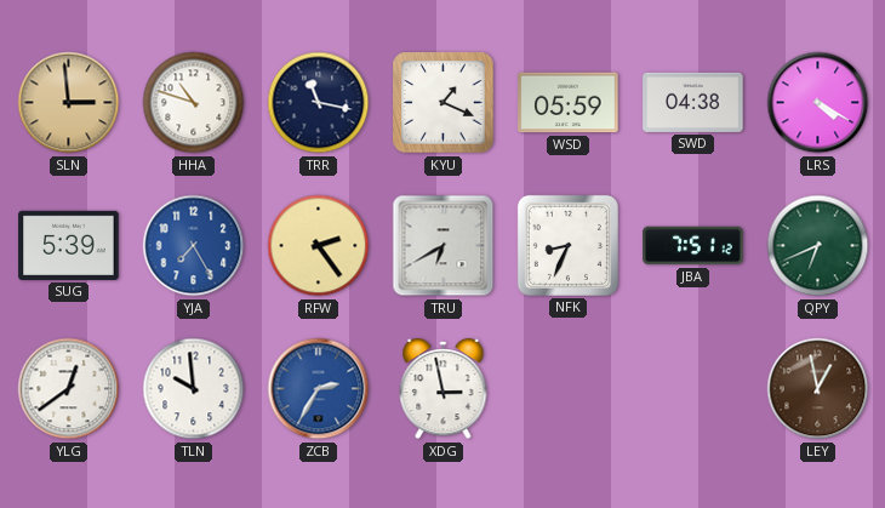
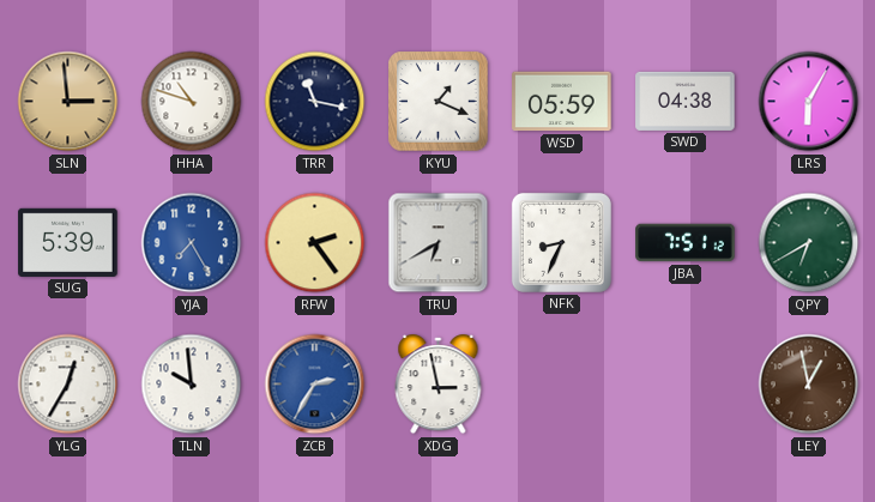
LRS: 4:20 -> 6:05
QPY: 6:41 -> 6:40
YLG: 12:39 -> 12:35
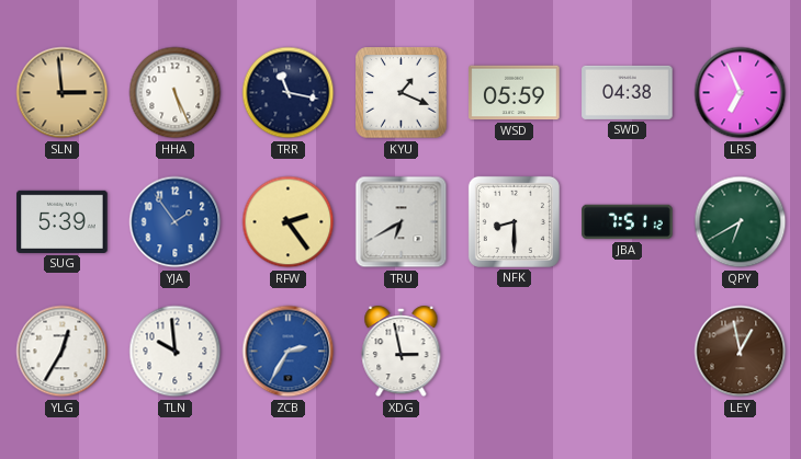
HHA: 10:48 -> 5:26
LRS: 6:05 -> 6:56
YJA: 7:25 -> 1:54
NFK: 8:34 -> 8:30
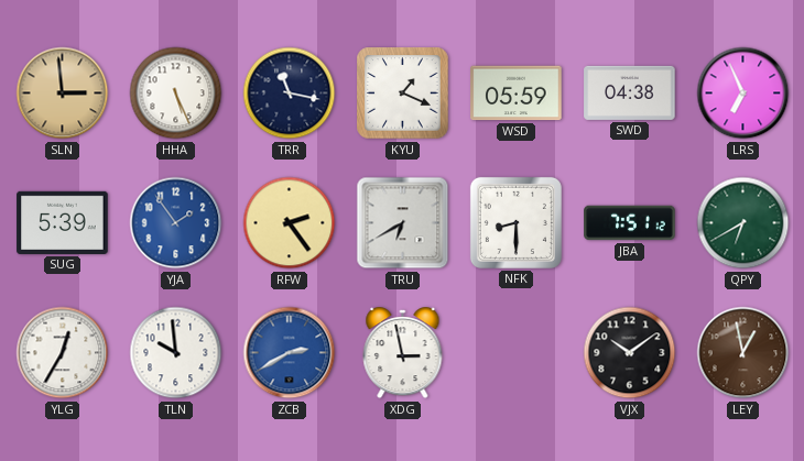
ZCB: 2:35 -> 2:40
VJX: none -> 10:09
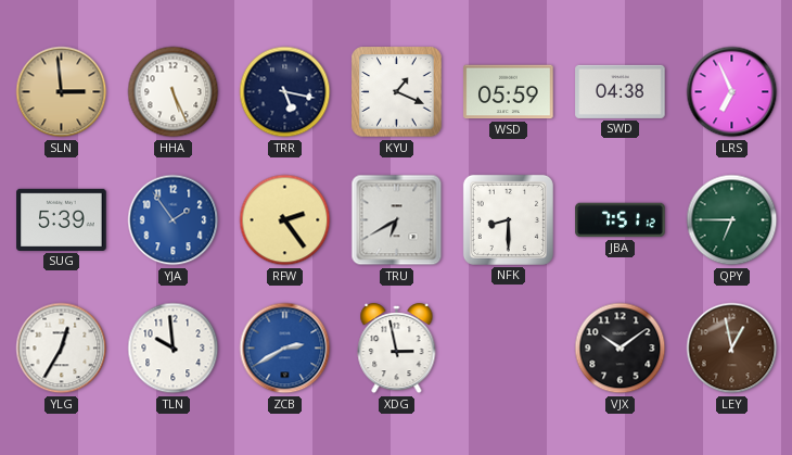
TRR: 11:17 -> 5:17
QPY: 6:40 -> 6:45
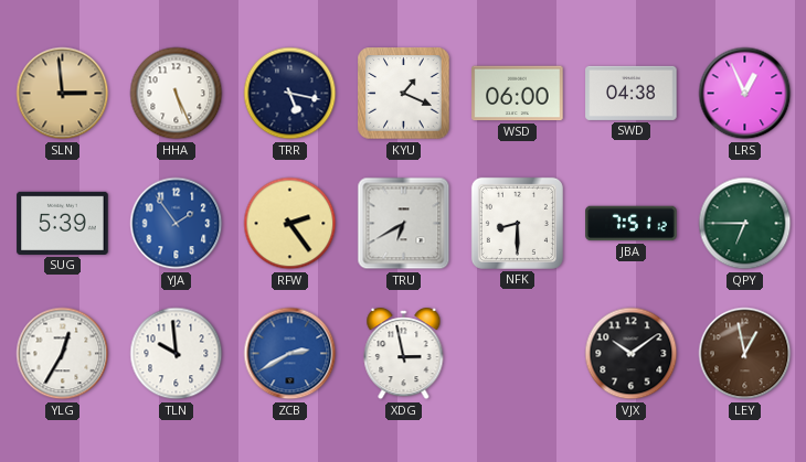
WSD: 05:59 -> 06:00
LRS: 6:56 -> 12:56
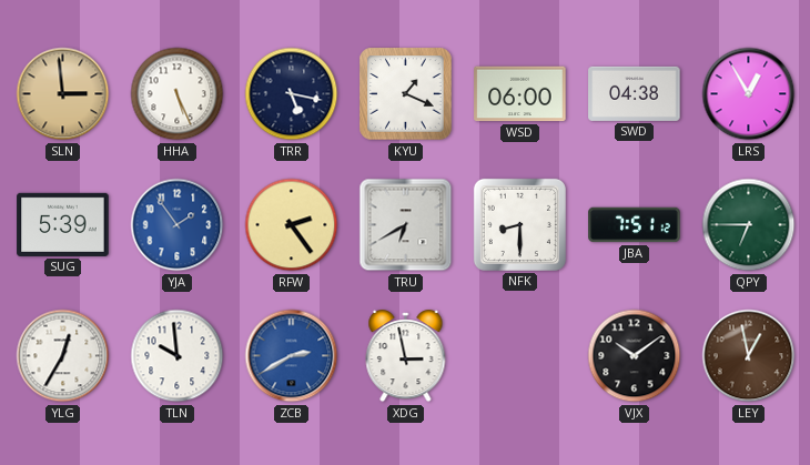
LRS: 12:56 -> 12:55
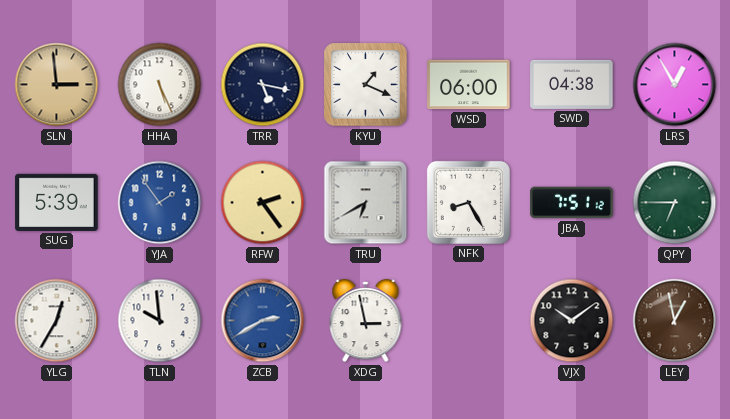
NFK: 8:30 -> 8:25
